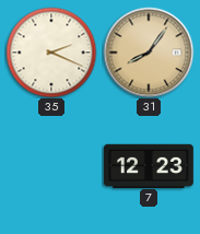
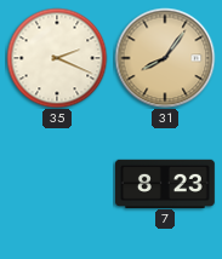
7: 12:23 -> 8:23
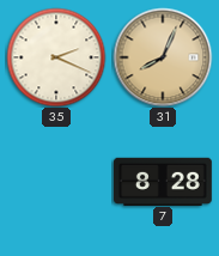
31: 8:06 -> 8:04
7: 8:23 -> 8:28
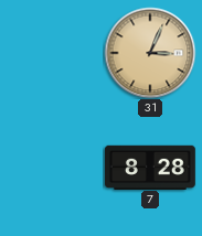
35: 2:19 -> none
31: 8:04 -> 3:04
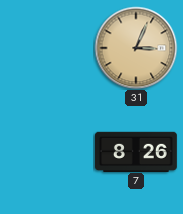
7: 8:28 -> 8:26
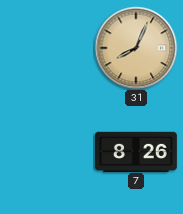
31: 3:04 -> 8:04
